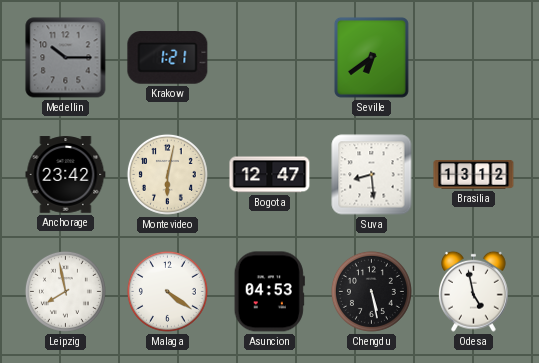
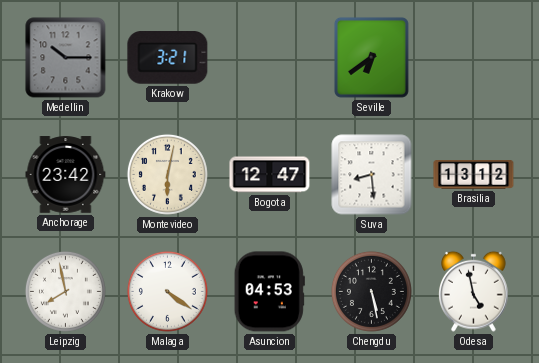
Krakow: 1:21 -> 3:21
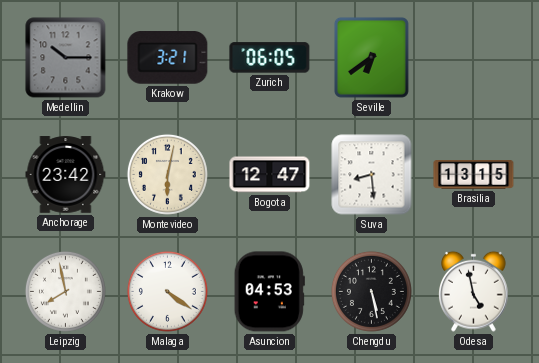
Zurich: none -> 06:05
Brasilia: 13:12 -> 13:15
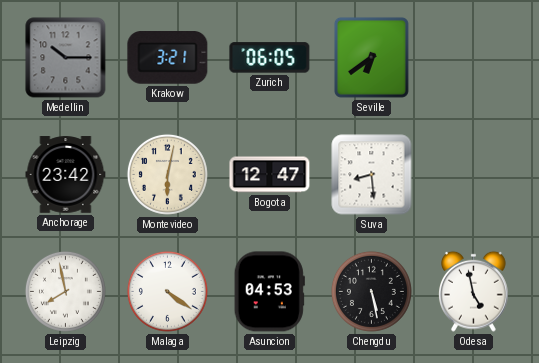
Brasilia: 13:15 -> none
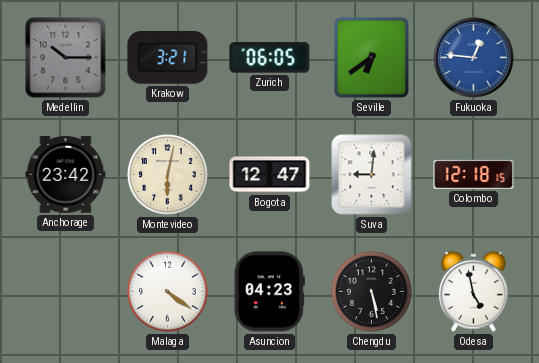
Fukuoka: none -> 12:46
Suva: 8:29 -> 9:01
Colombo: none -> 12:18
Leipzig: 7:58 -> none
Asuncion: 04:53 -> 04:23
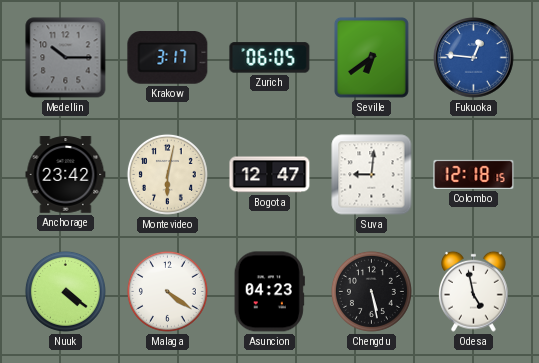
Krakow: 3:21 -> 3:17
Nuuk: none -> 4:21
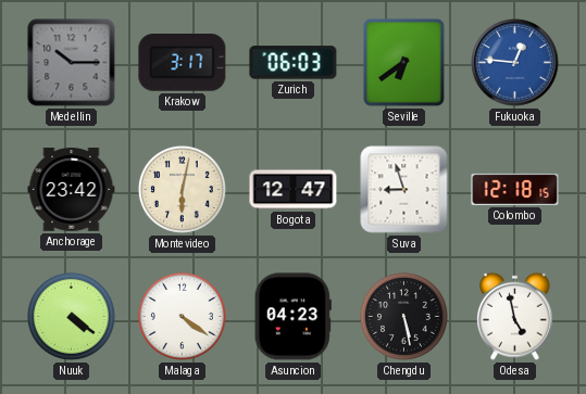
Zurich: 06:05 -> 06:03
Suva: 9:01 -> 8:57
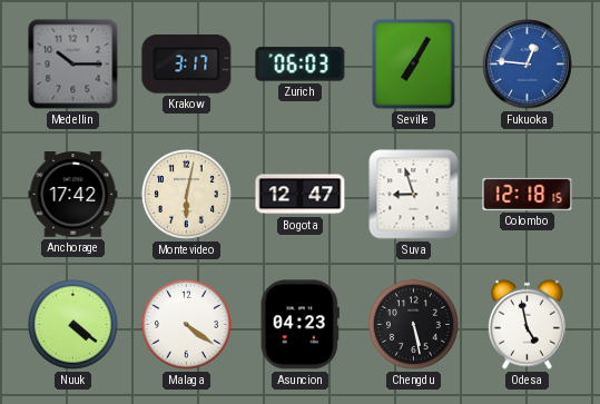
Seville: 6:39 -> 7:05
Anchorage: 23:42 -> 17:42
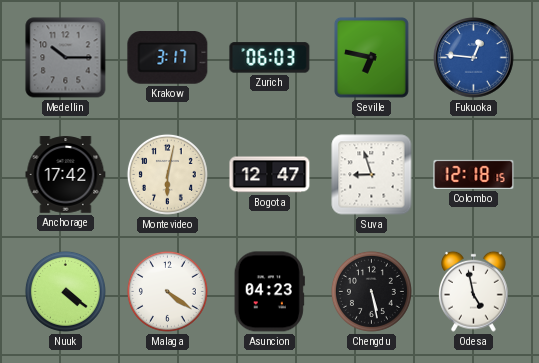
Seville: 7:05 -> 6:47
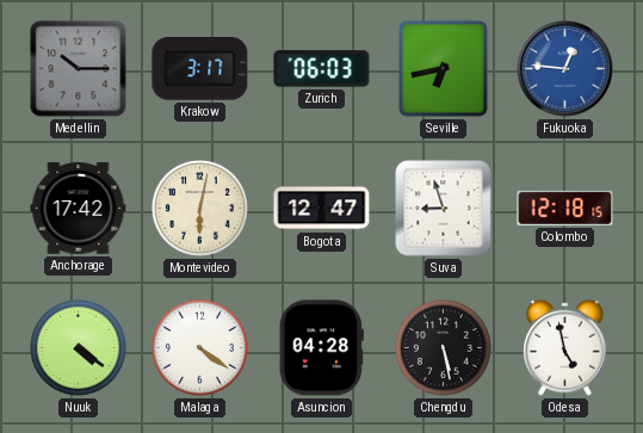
Seville: 6:47 -> 6:43
Asuncion: 04:23 -> 04:28
